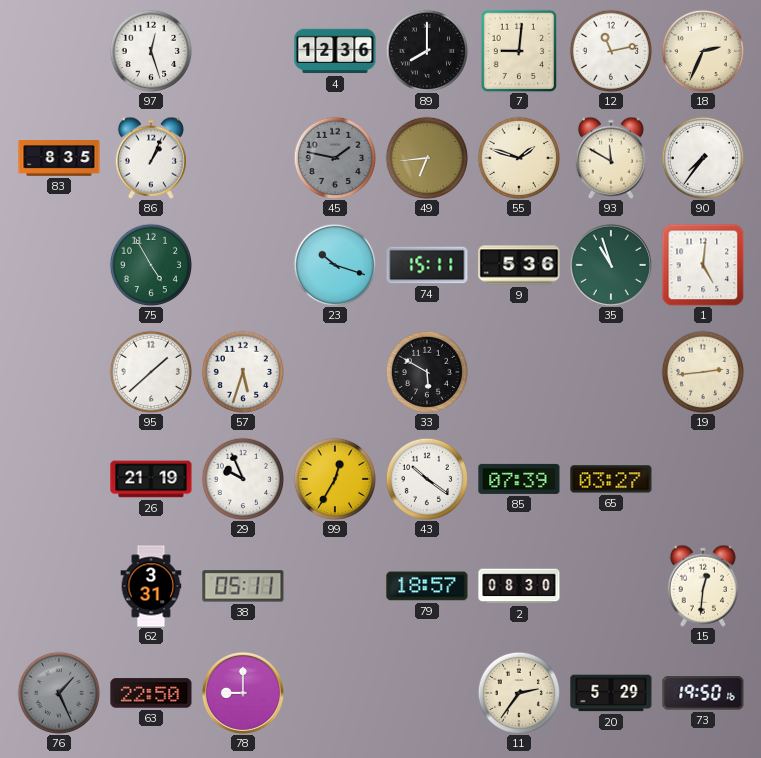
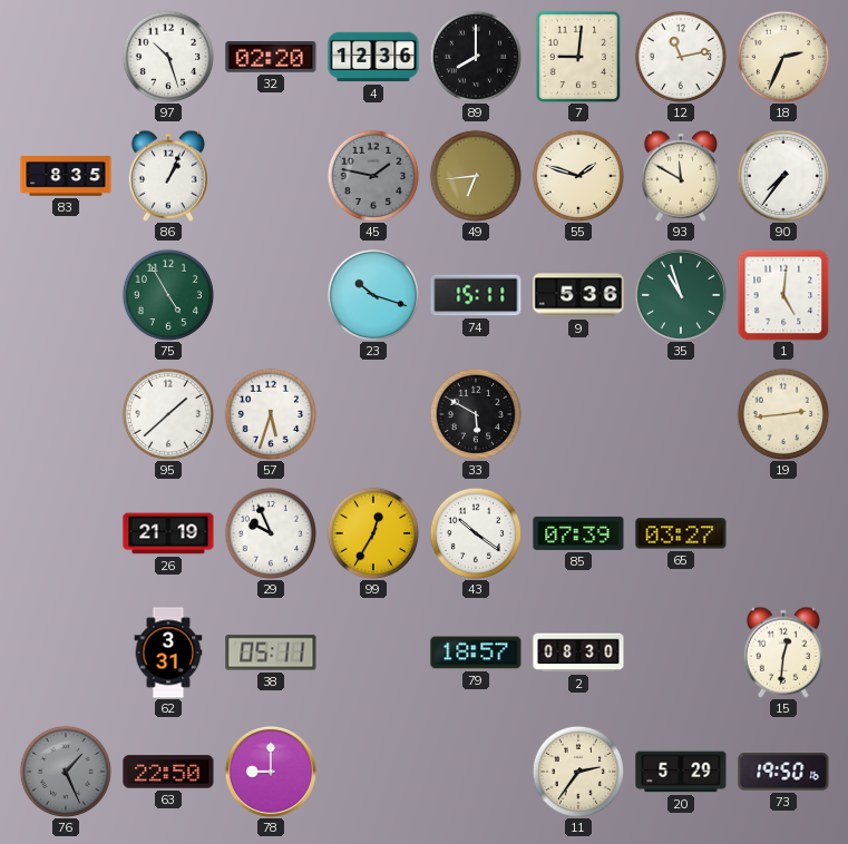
97: 12:27 -> 10:27
32: none -> 02:20
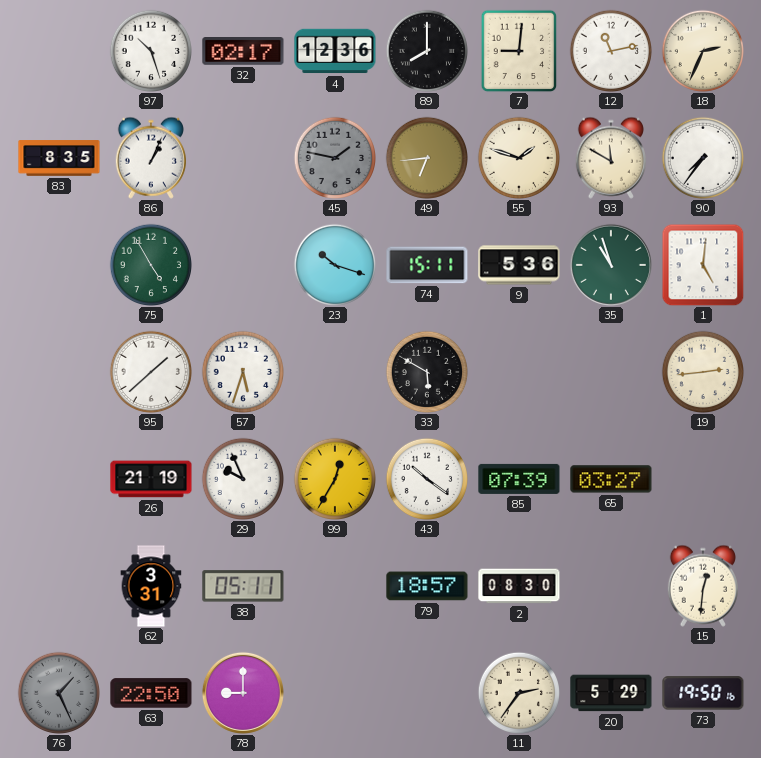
32: 02:20 -> 02:17
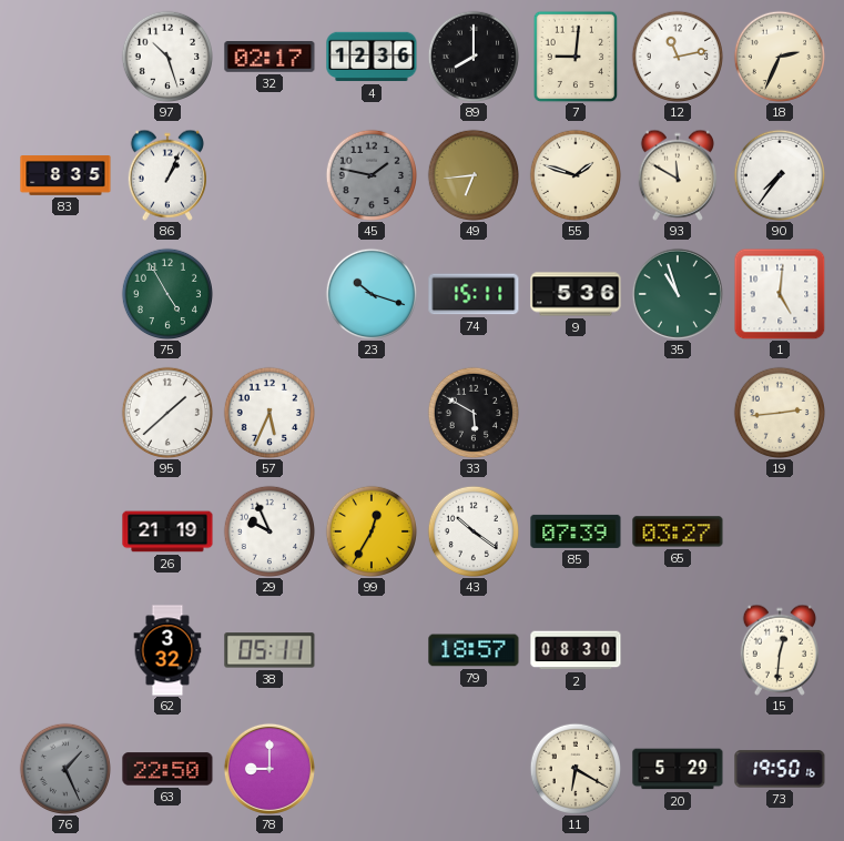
57: 5:33 -> 5:34
62: 3:31 -> 3:32
11: 2:36 -> 6:20
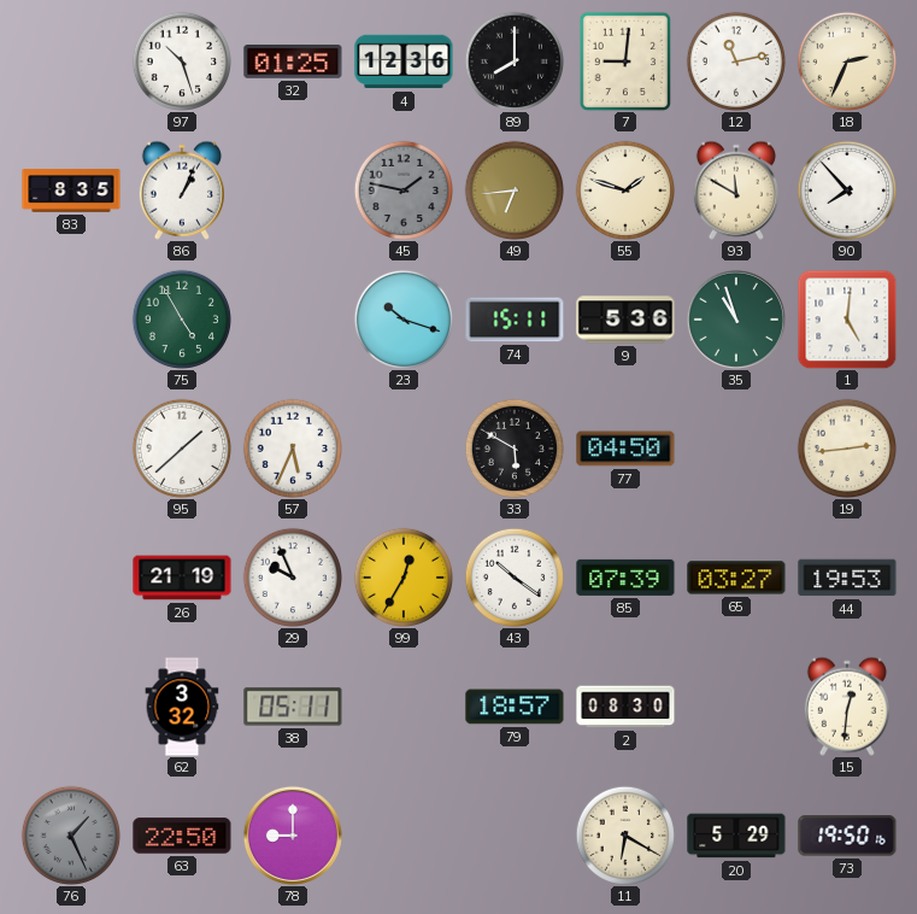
32: 02:17 -> 01:25
90: 7:36 -> 7:53
77: none -> 04:50
44: none -> 19:53
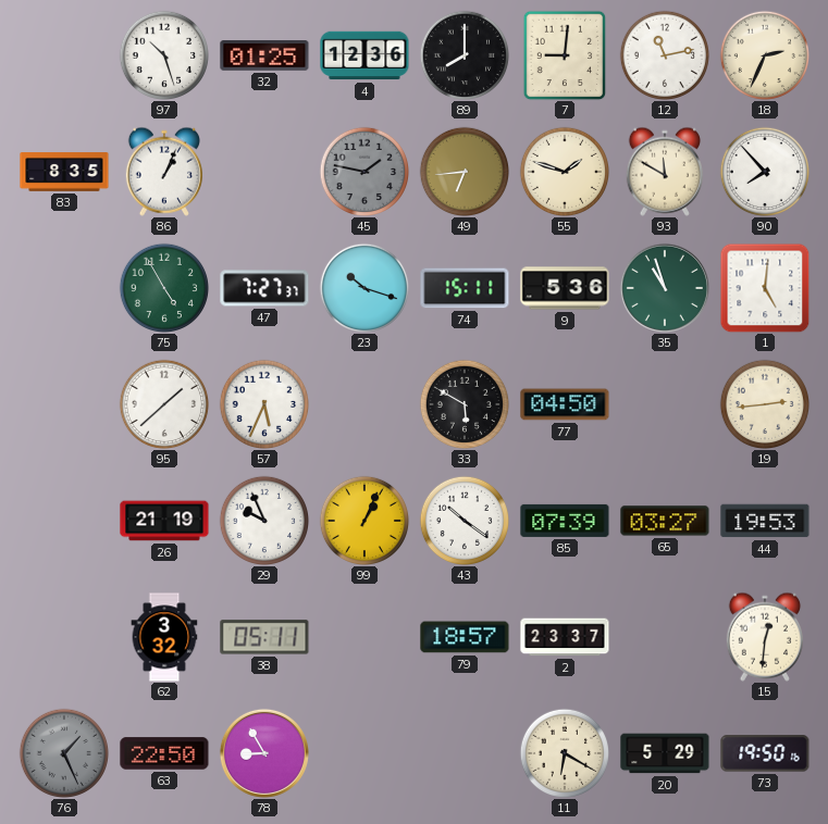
47: none -> 7:27
99: 12:35 -> 1:04
2: 08:30 -> 23:37
78: 9:00 -> 8:55
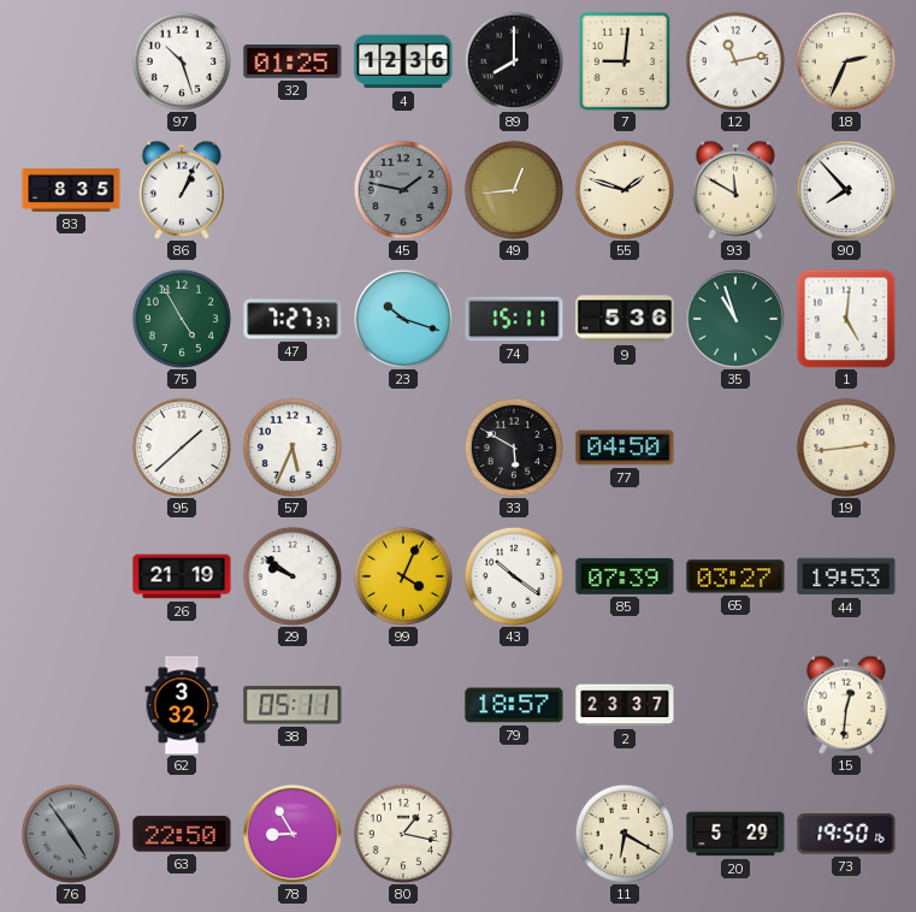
49: 6:44 -> 12:44
29: 9:56 -> 9:51
99: 1:04 -> 4:04
76: 1:26 -> 4:54
80: none -> 1:17
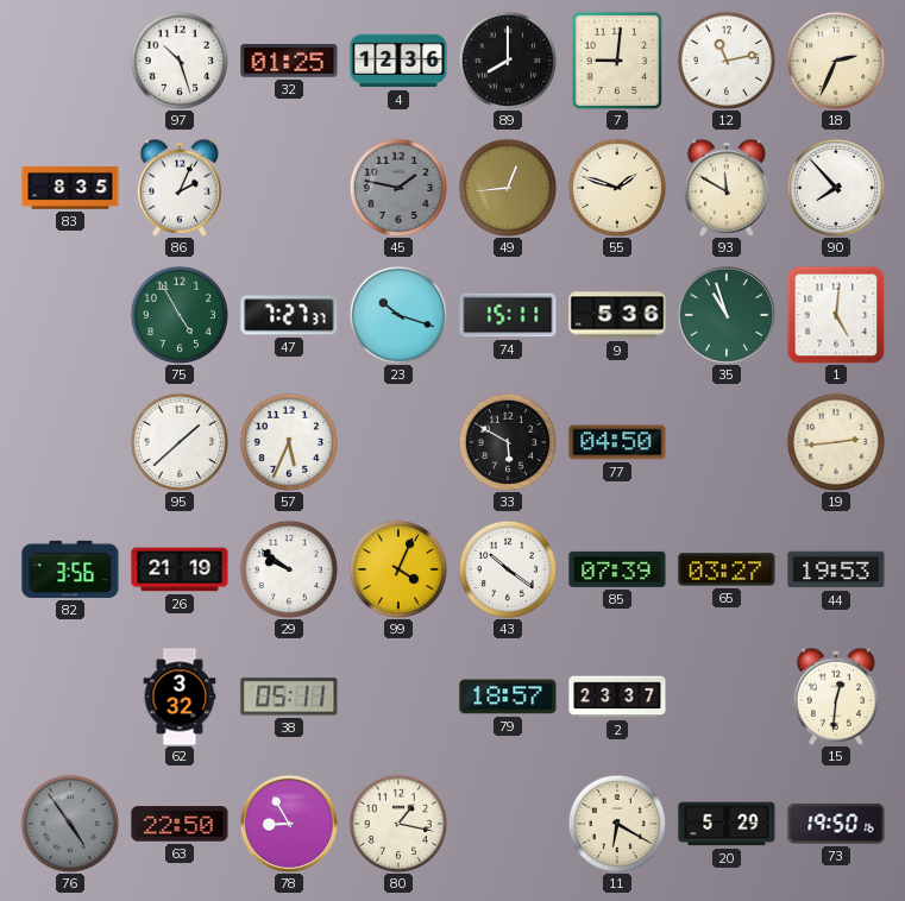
86: 1:04 -> 2:04
82: none -> 3:56
